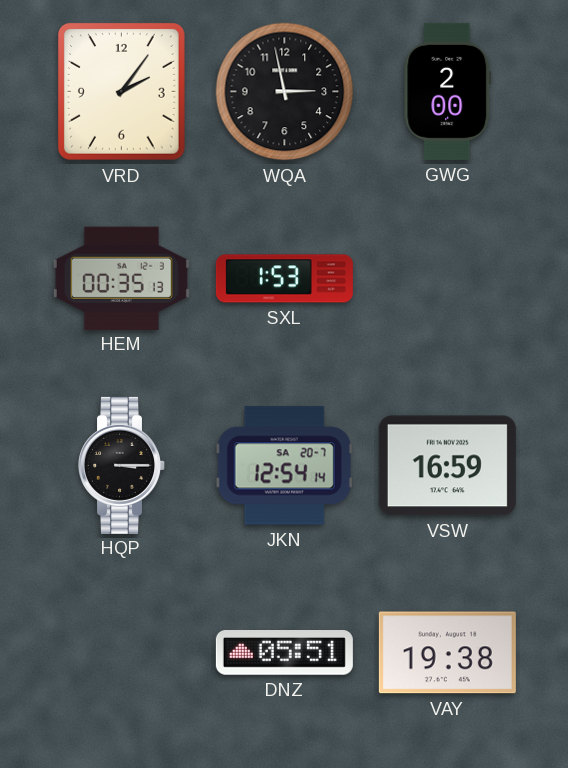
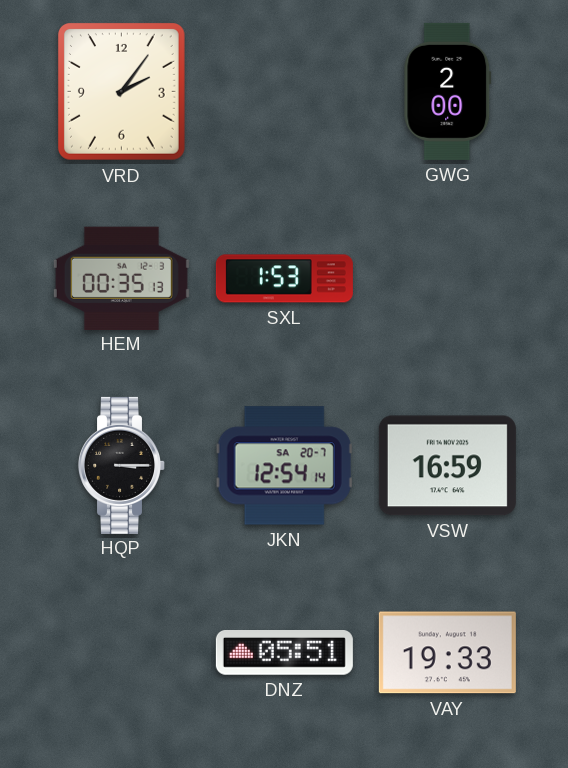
WQA: 2:58 -> none
VAY: 19:38 -> 19:33
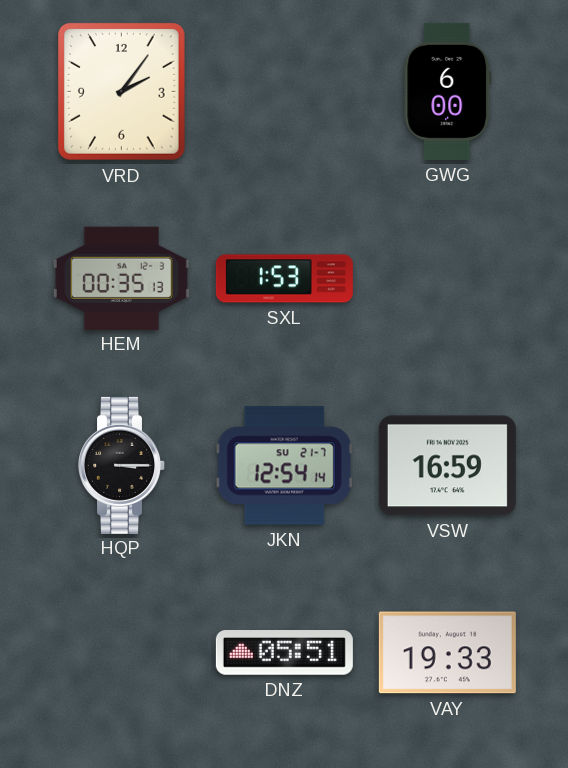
GWG: 2:00 -> 6:00
JKN date: SA 20-7 -> SU 21-7
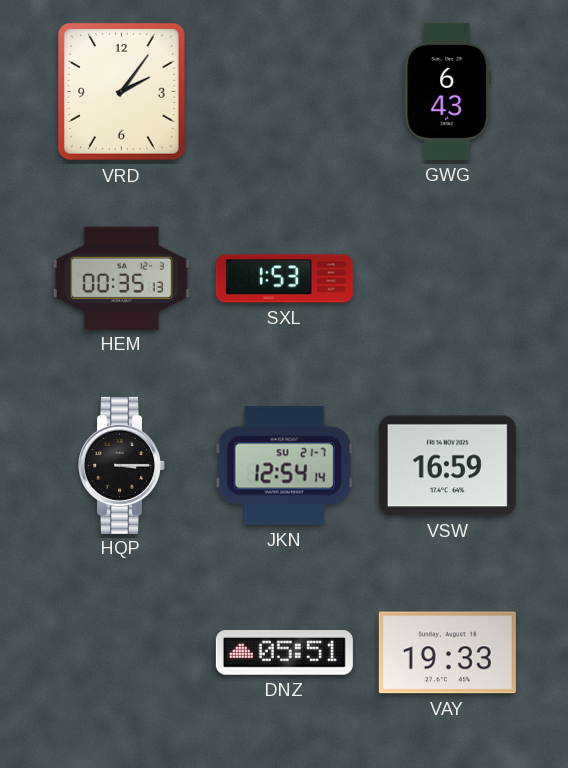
GWG: 6:00 -> 6:43
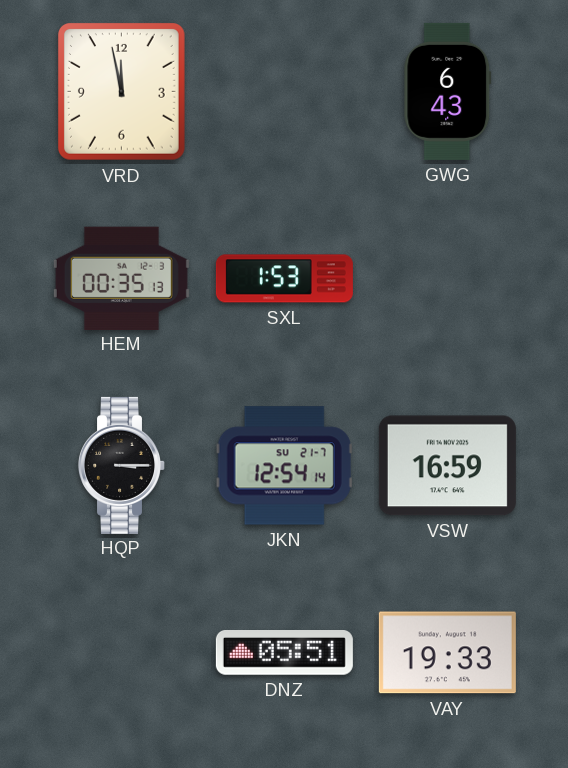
VRD: 2:06 -> 11:58
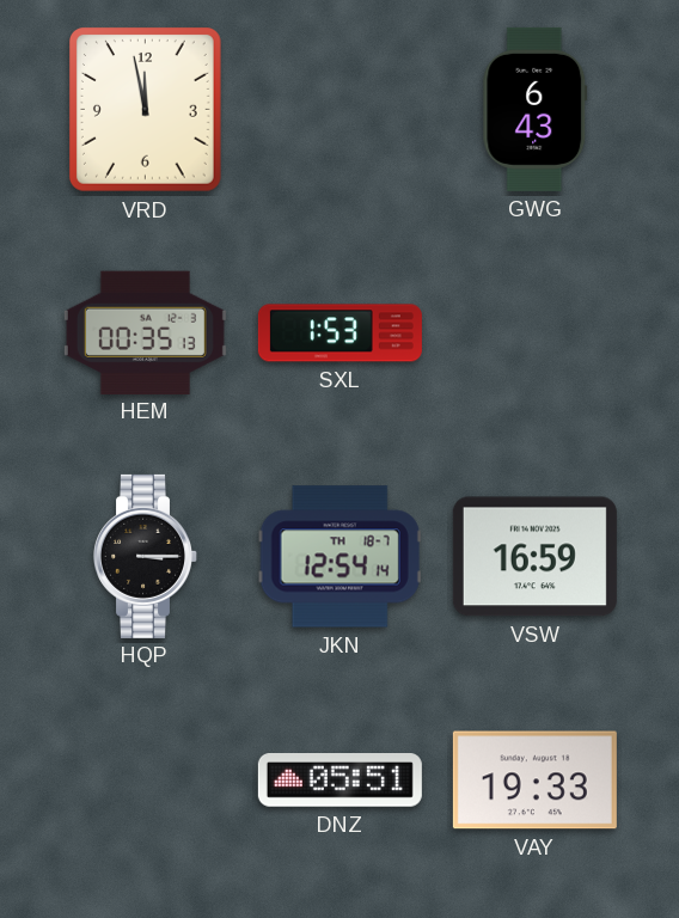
JKN date: SU 21-7 -> TH 18-7
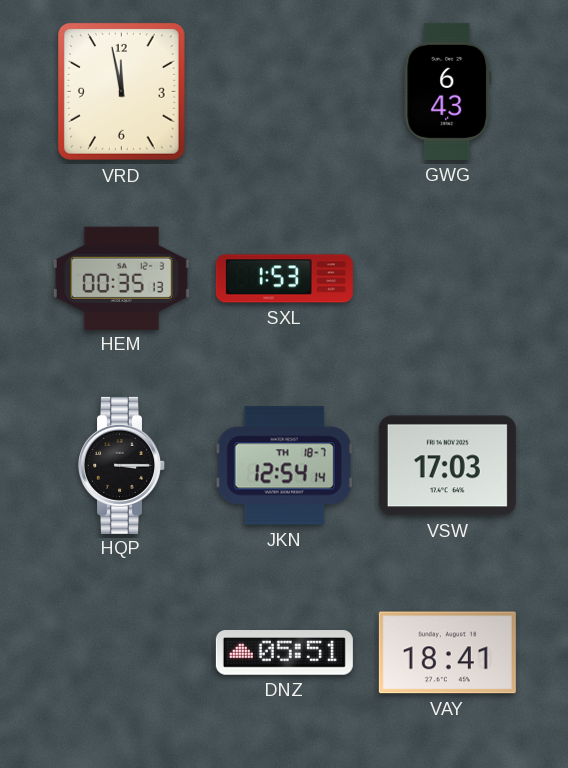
VSW: 16:59 -> 17:03
VAY: 19:33 -> 18:41
